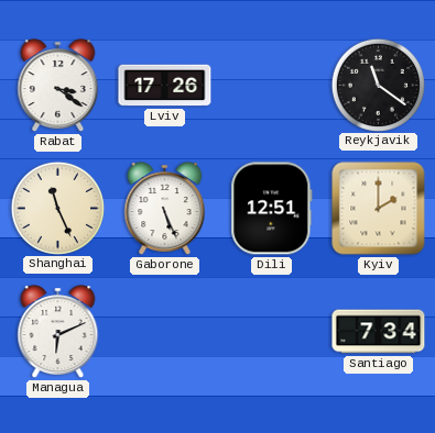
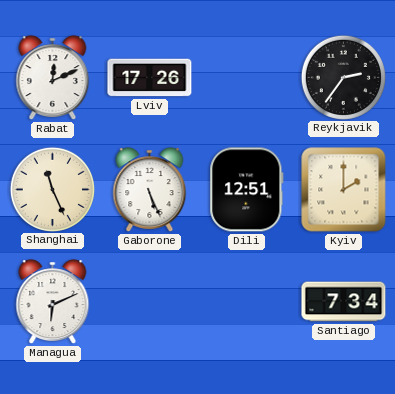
Rabat: 3:21 -> 12:11
Reykjavik: 11:21 -> 2:36
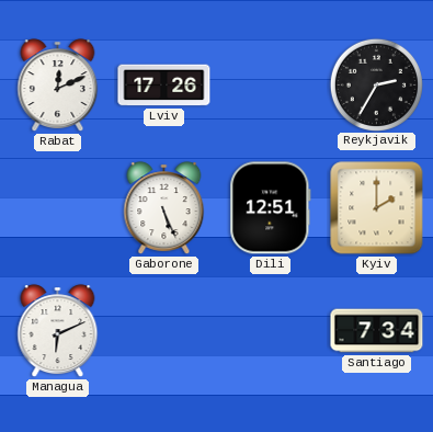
Reykjavik: 2:36 -> 2:35
Shanghai: 11:26 -> none
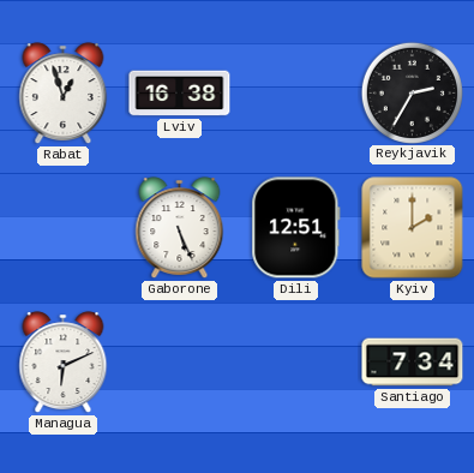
Rabat: 12:11 -> 12:57
Lviv: 17:26 -> 16:38
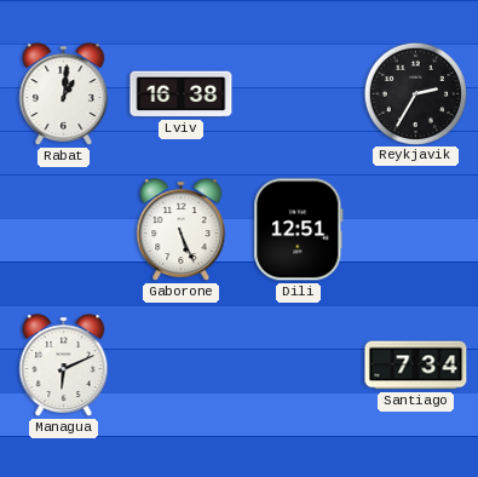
Rabat: 12:57 -> 1:01
Kyiv: 2:00 -> none
